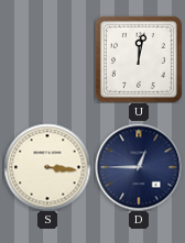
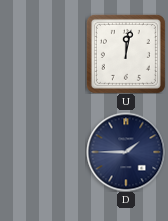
S: 3:16 -> none
D: 12:45 -> 1:45
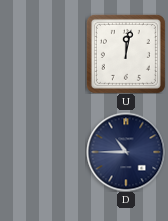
D: 1:45 -> 10:45
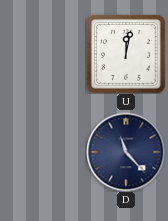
D: 10:45 -> 11:23
